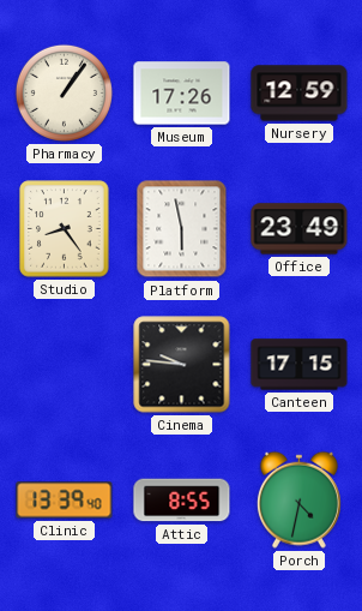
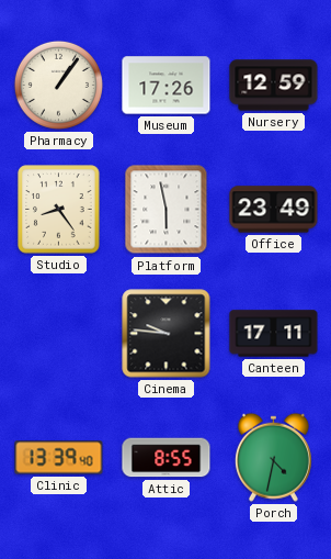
Canteen: 17:15 -> 17:11
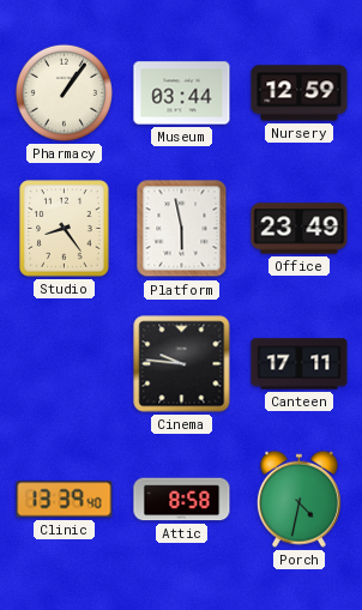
Museum: 17:26 -> 03:44
Attic: 8:55 -> 8:58
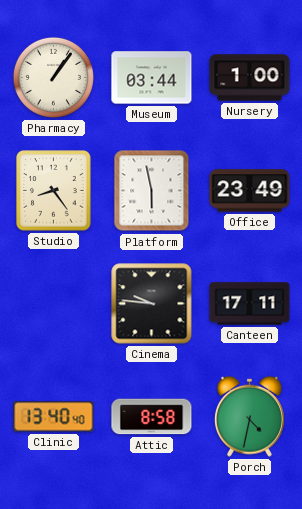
Nursery: 12:59 -> 1:00
Clinic: 13:39 -> 13:40
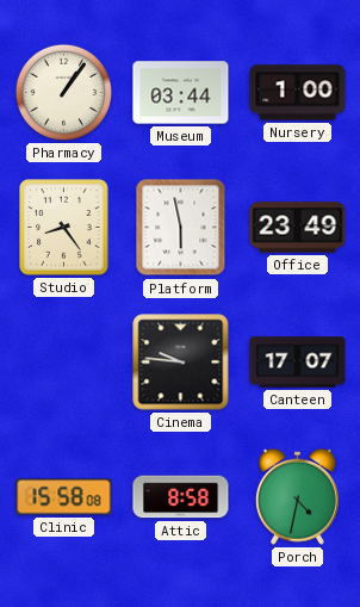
Canteen: 17:11 -> 17:07
Clinic: 13:40 -> 15:58
